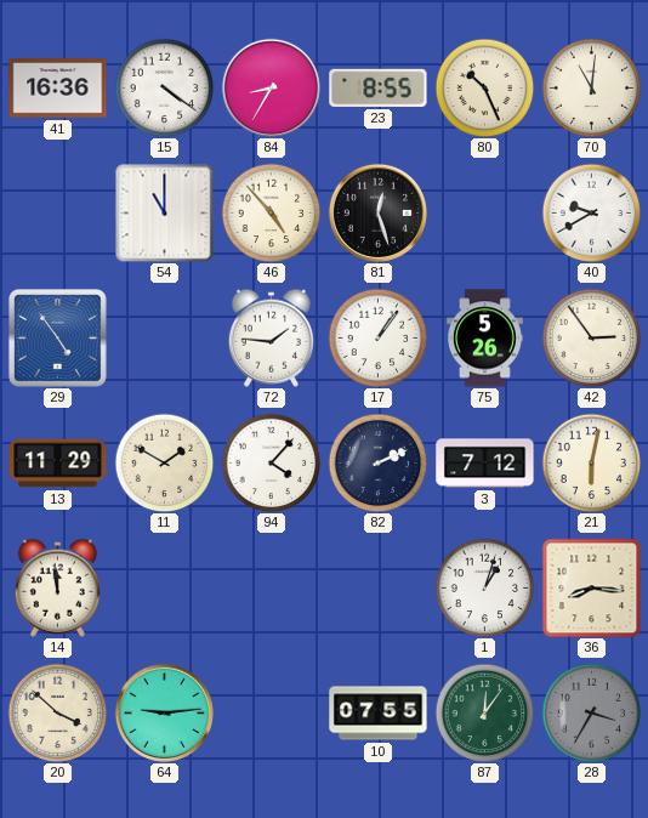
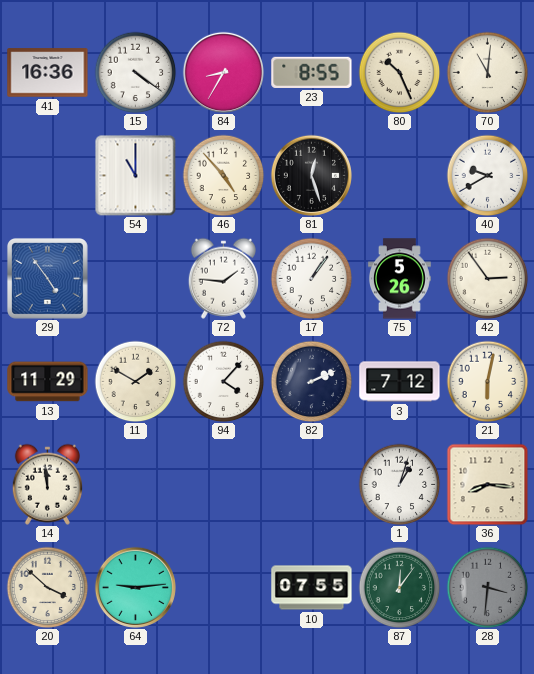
28: 3:35 -> 3:31
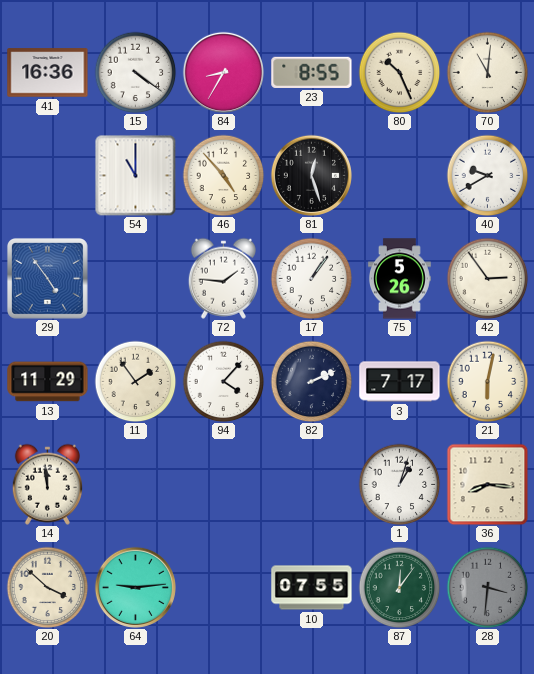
11: 1:50 -> 1:54
3: 7:12 -> 7:17
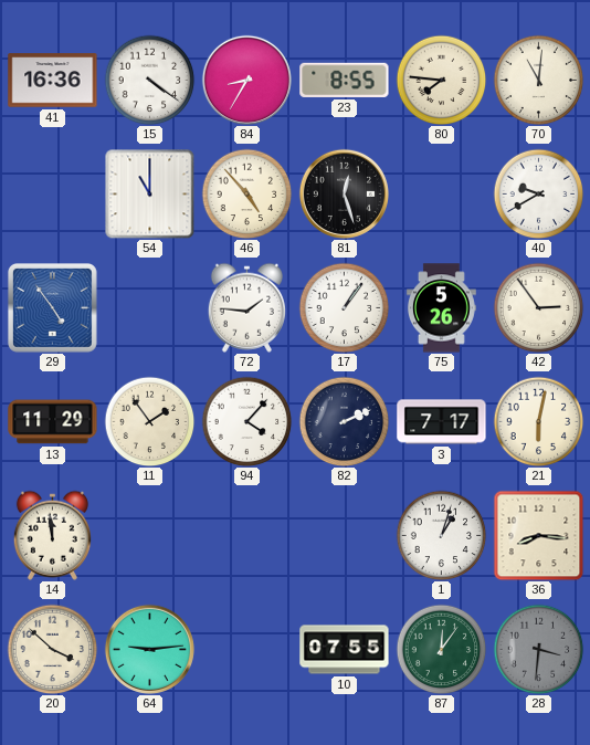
80: 10:26 -> 7:46
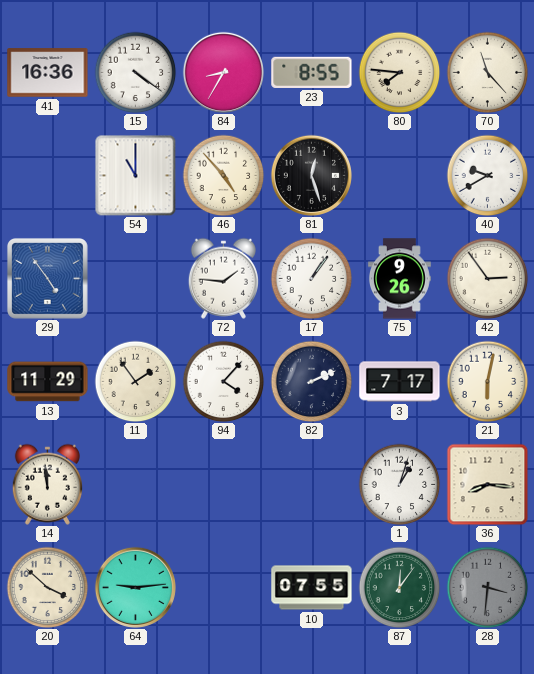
70: 11:01 -> 11:23
75: 5:26 -> 9:26
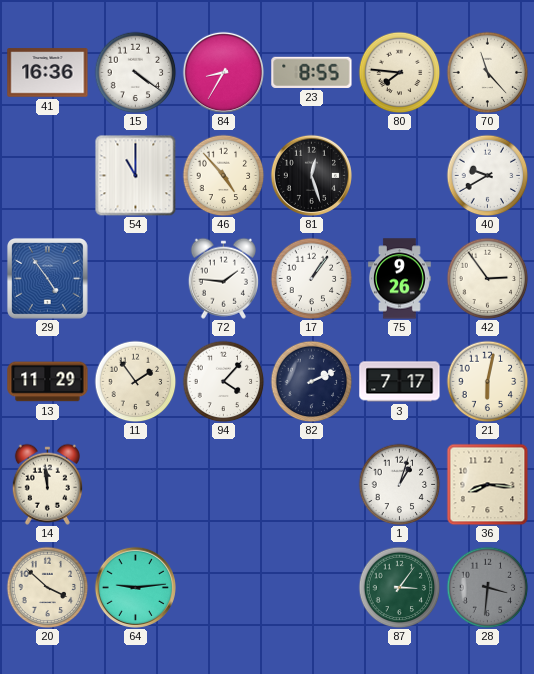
10: 07:55 -> none
87: 12:06 -> 3:06
